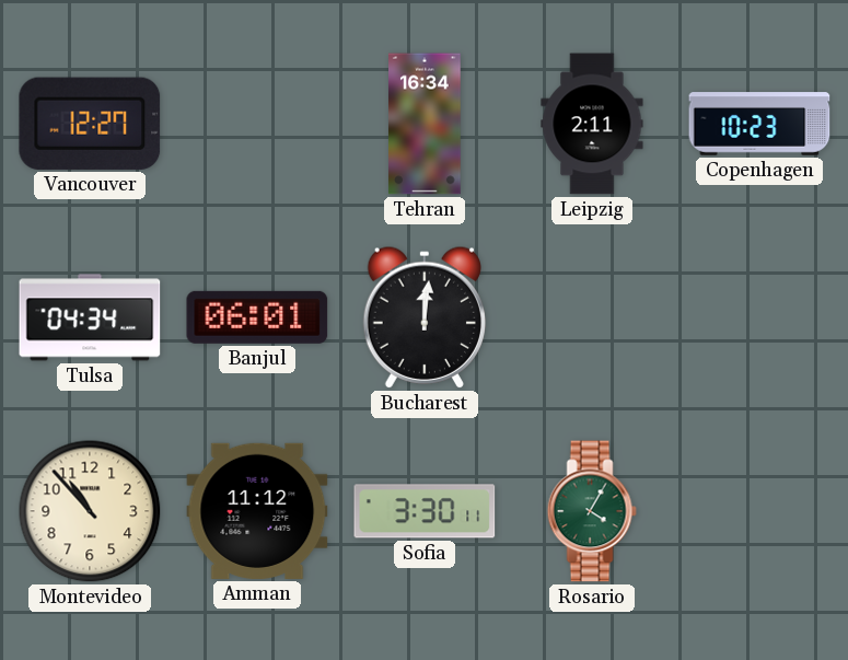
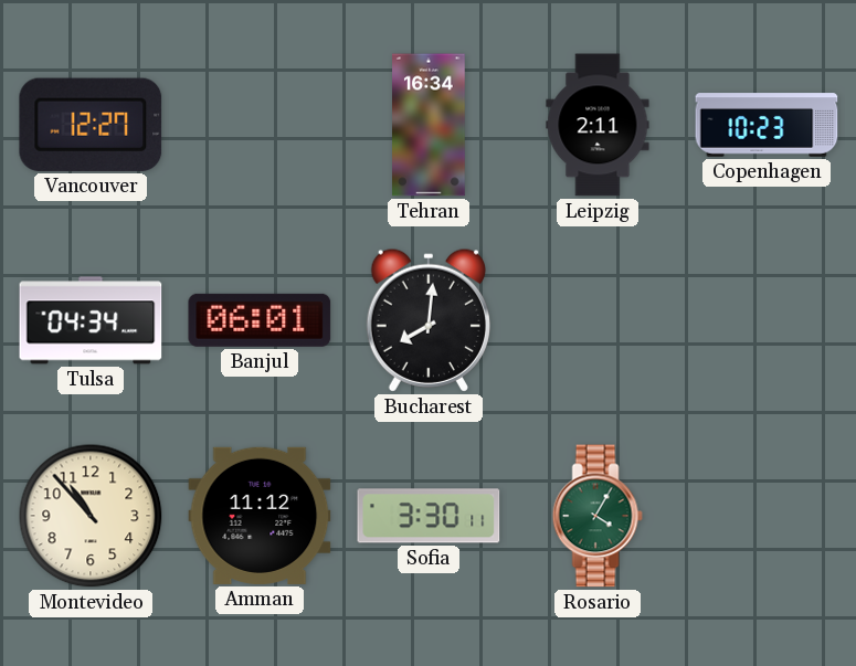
Bucharest: 12:01 -> 8:01
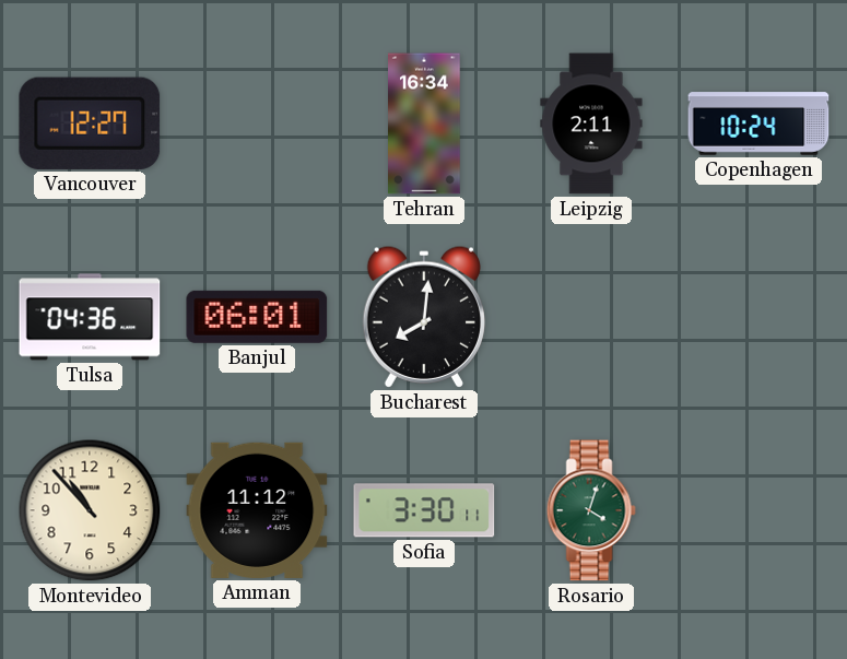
Copenhagen: 10:23 -> 10:24
Tulsa: 04:34 -> 04:36
Rosario: 4:05 -> 4:03
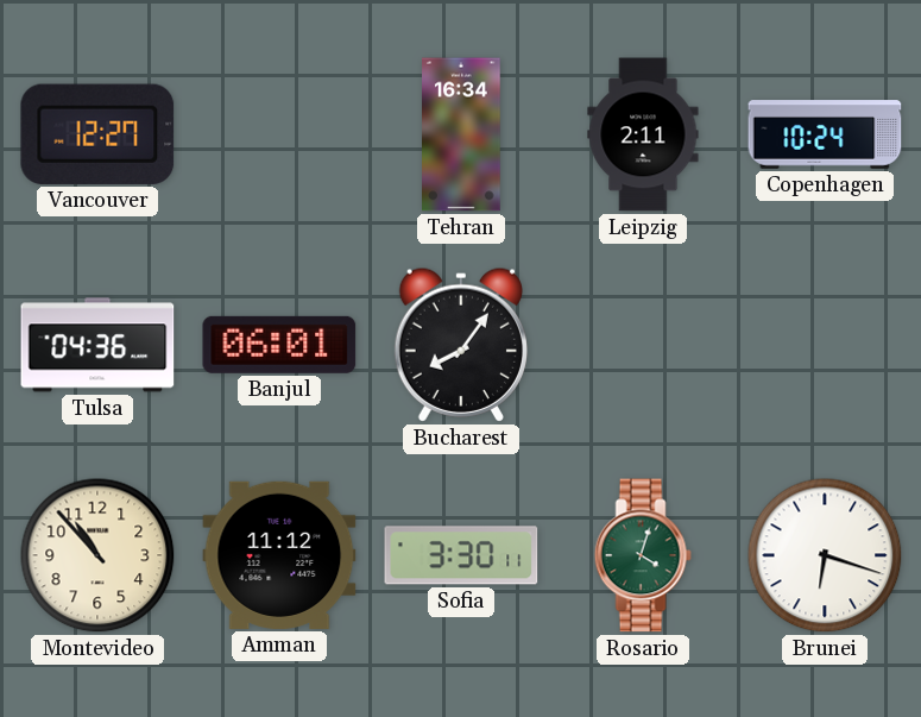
Bucharest: 8:01 -> 8:06
Brunei: none -> 6:18
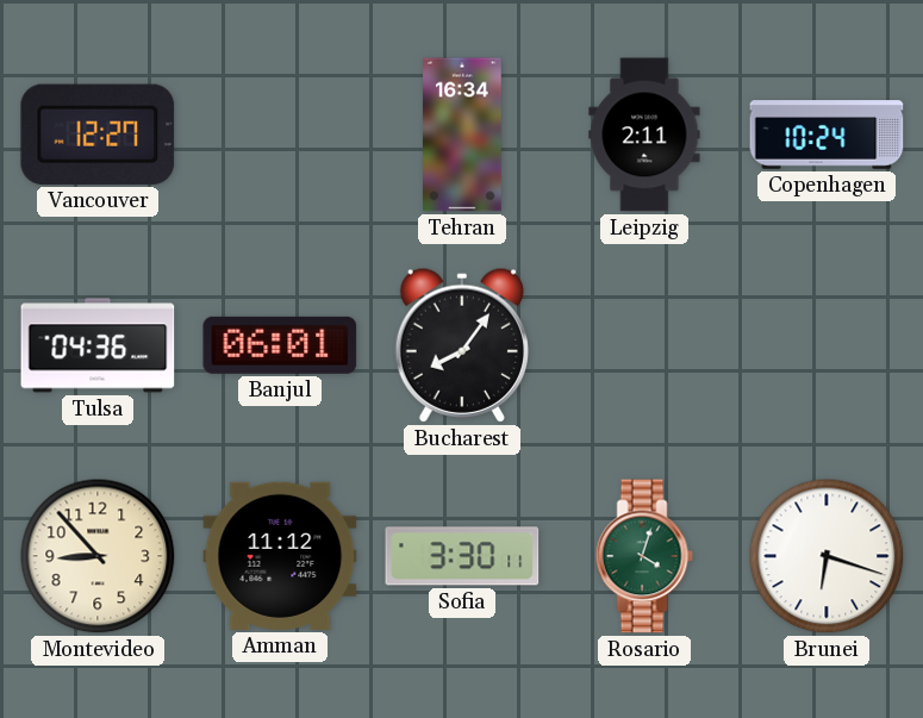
Montevideo: 10:53 -> 8:53
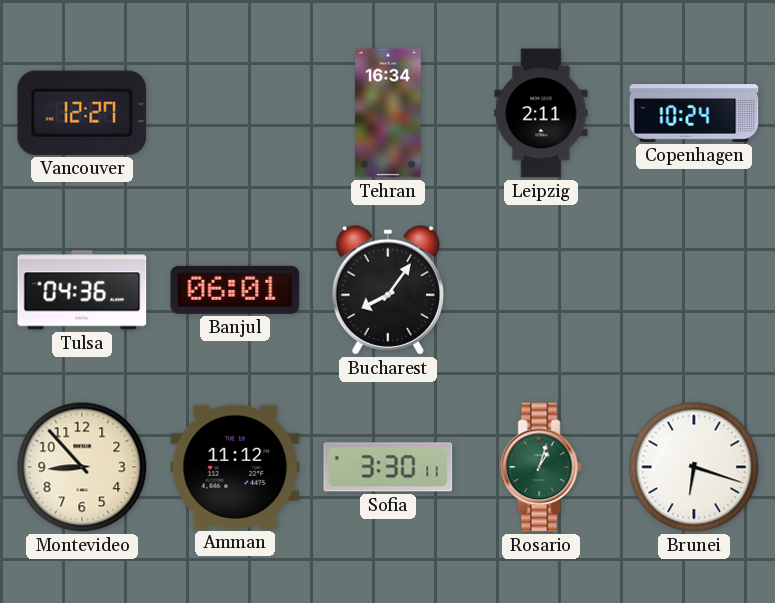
Rosario: 4:03 -> 1:03
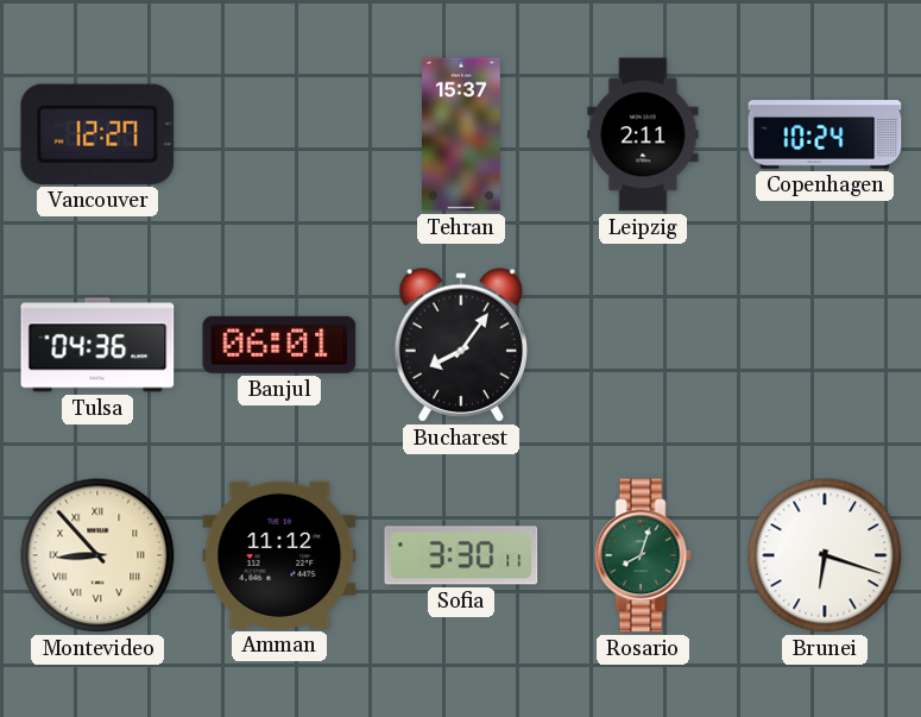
Tehran: 16:34 -> 15:37
Montevideo numerals: Arabic -> Roman
Rosario: 1:03 -> 8:03
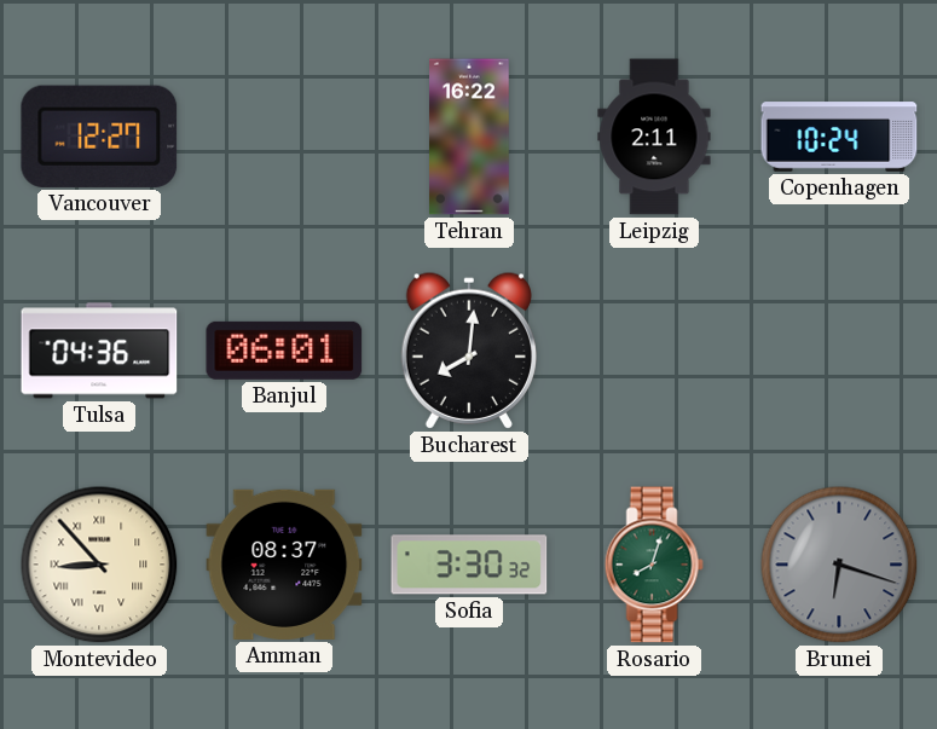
Tehran: 15:37 -> 16:22
Bucharest: 8:06 -> 8:01
Amman: 11:12 -> 08:37
Sofia: 3:30:11 -> 3:30:32
Brunei dial: white -> grey
